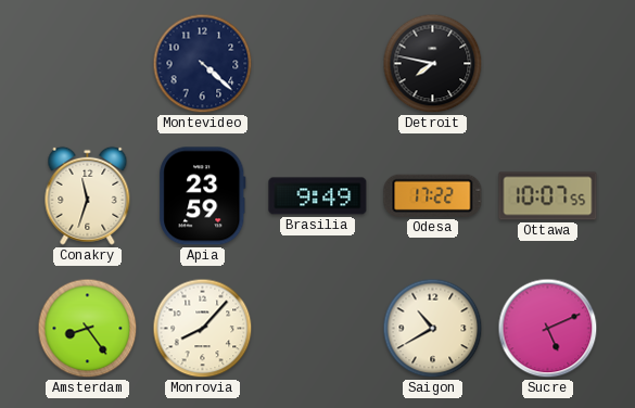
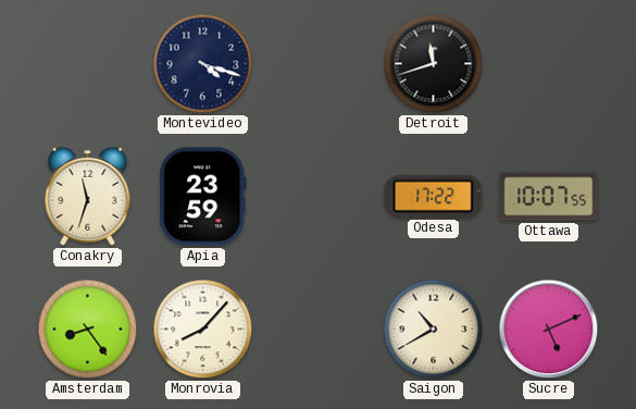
Montevideo: 4:22 -> 4:18
Detroit: 7:47 -> 11:42
Brasilia: 9:49 -> none
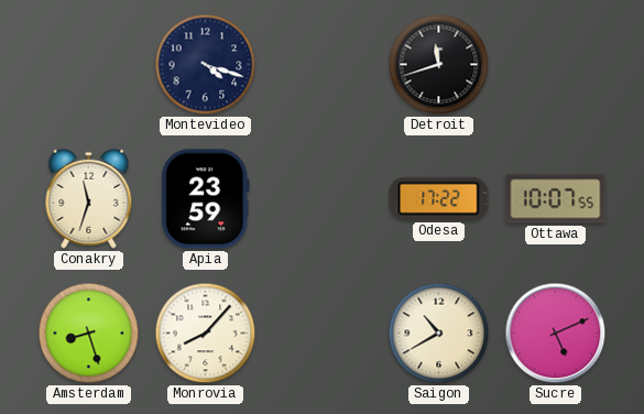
Amsterdam: 8:24 -> 8:27
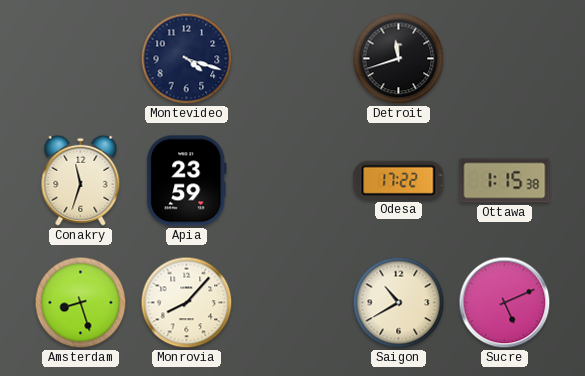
Ottawa: 10:07 -> 1:15
